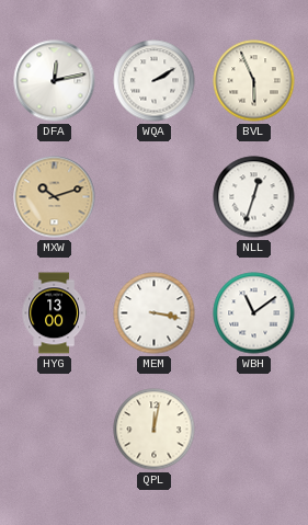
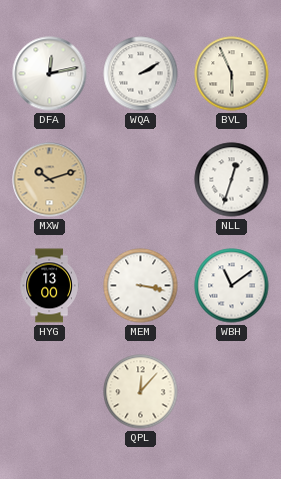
QPL: 12:02 -> 12:07
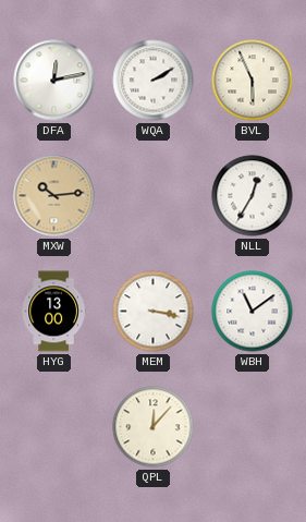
MXW: 10:12 -> 10:14
NLL: 12:33 -> 12:35
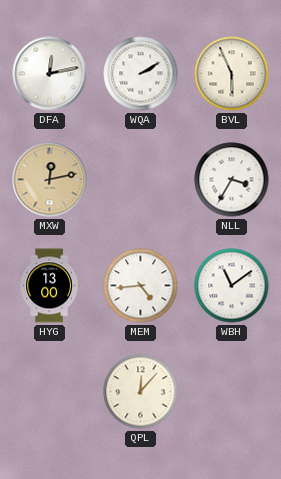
MXW: 10:14 -> 12:13
NLL: 12:35 -> 3:35
MEM: 3:17 -> 4:44
